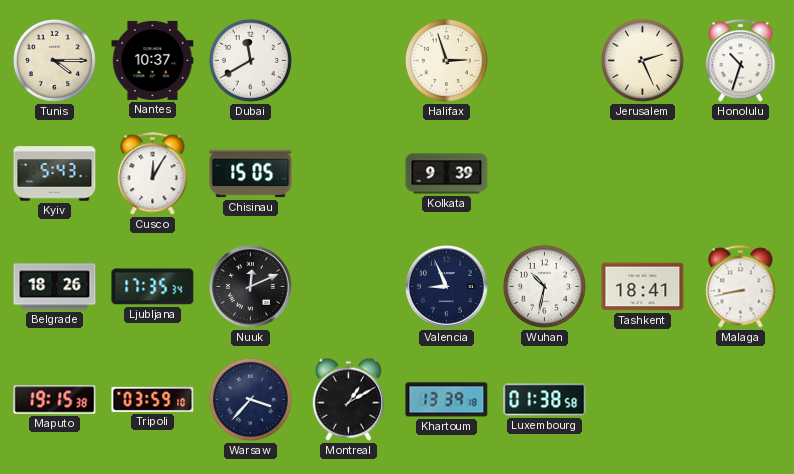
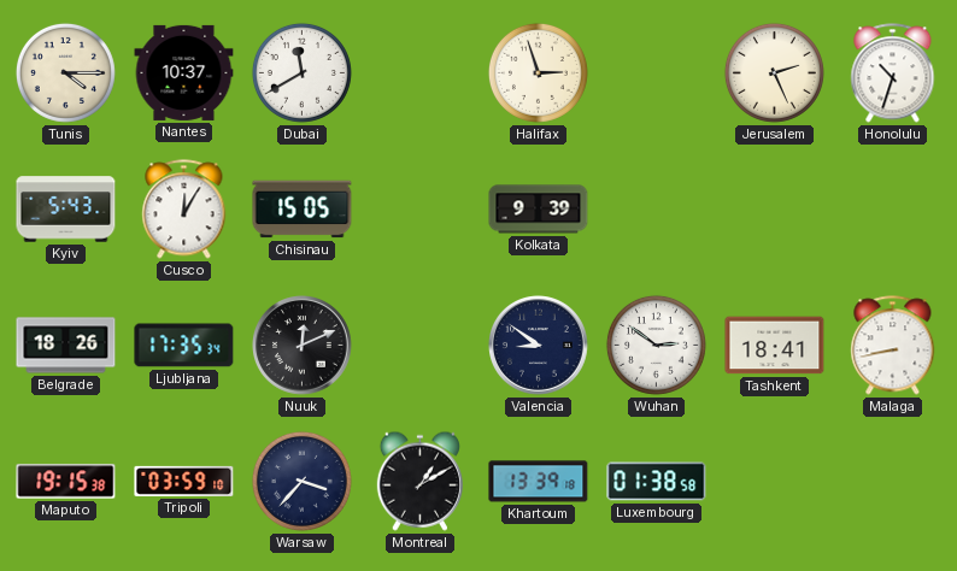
Valencia: 8:56 -> 8:51
Wuhan: 10:32 -> 2:51
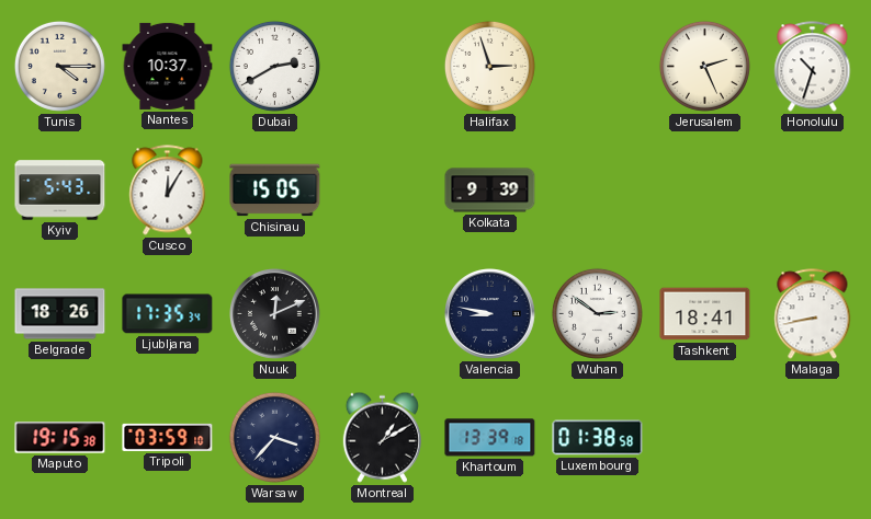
Dubai: 11:40 -> 2:40
Valencia: 8:51 -> 8:47
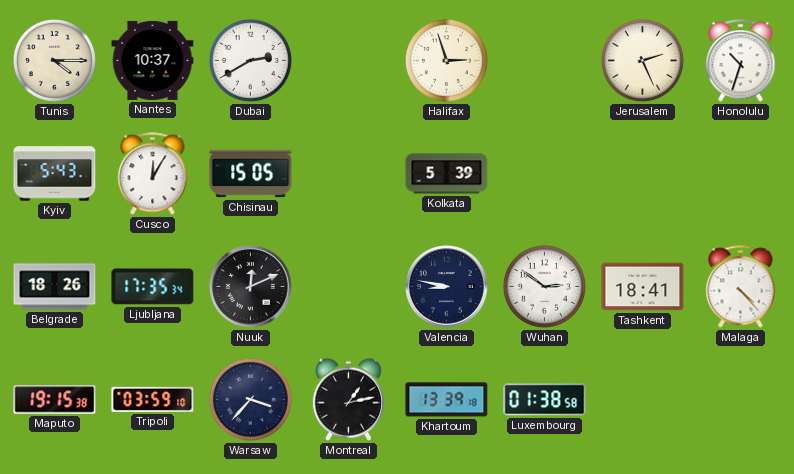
Kolkata: 9:39 -> 5:39
Malaga: 8:43 -> 4:23
Montreal: 1:10 -> 1:13
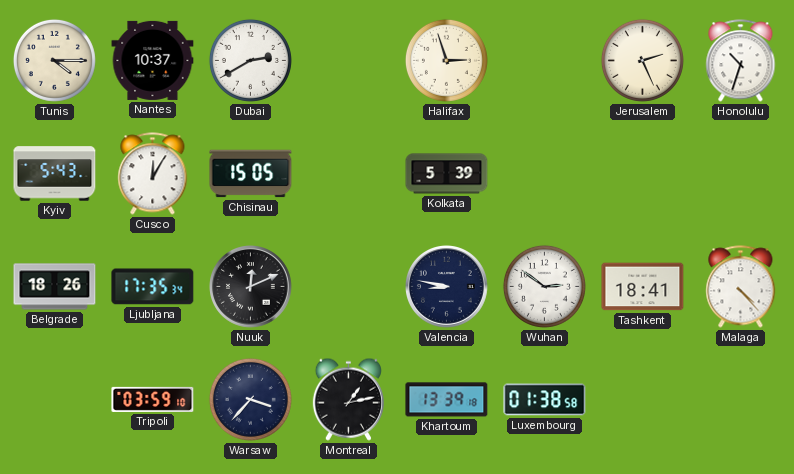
Maputo: 19:15 -> none
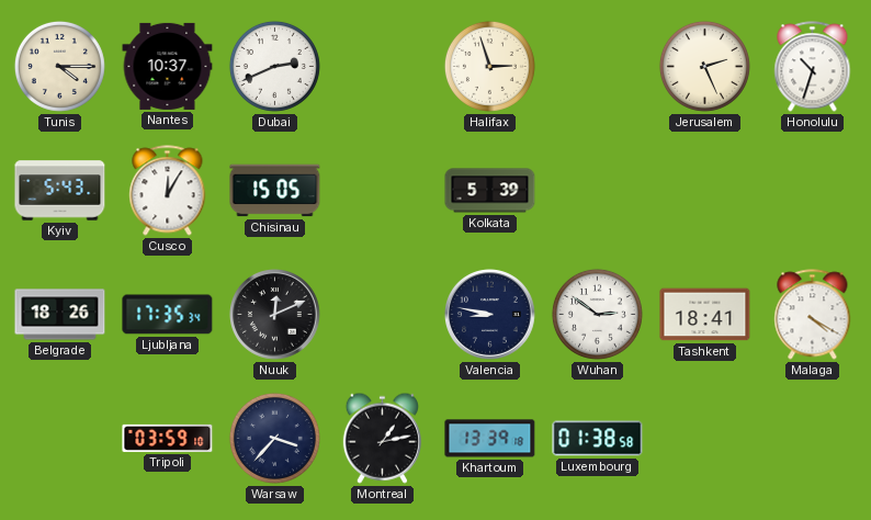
Dubai: 2:40 -> 2:41
Malaga: 4:23 -> 4:20
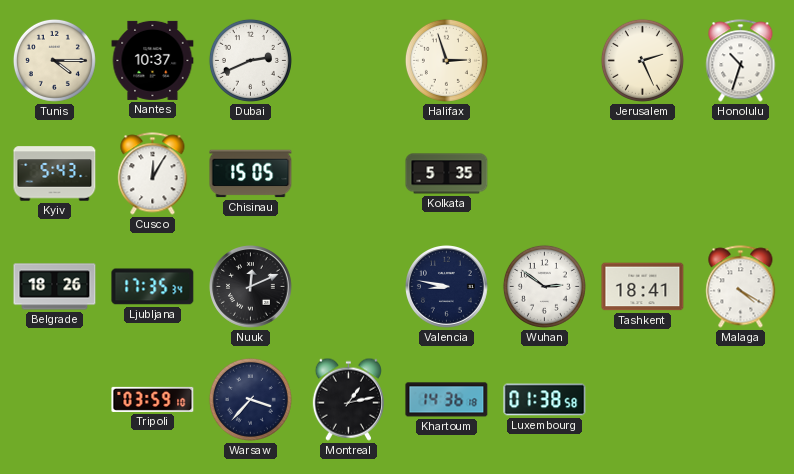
Kolkata: 5:39 -> 5:35
Khartoum: 13:39 -> 14:36
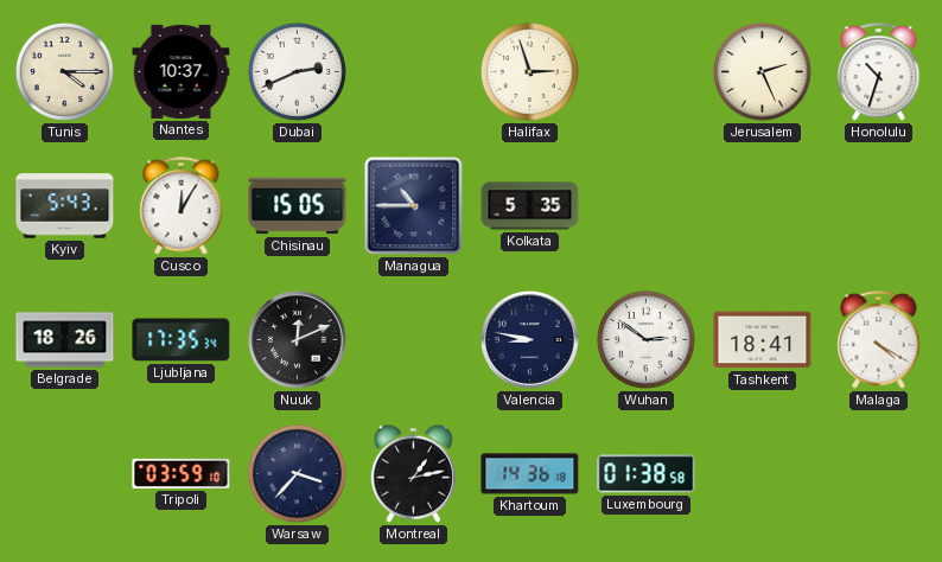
Managua: none -> 10:45
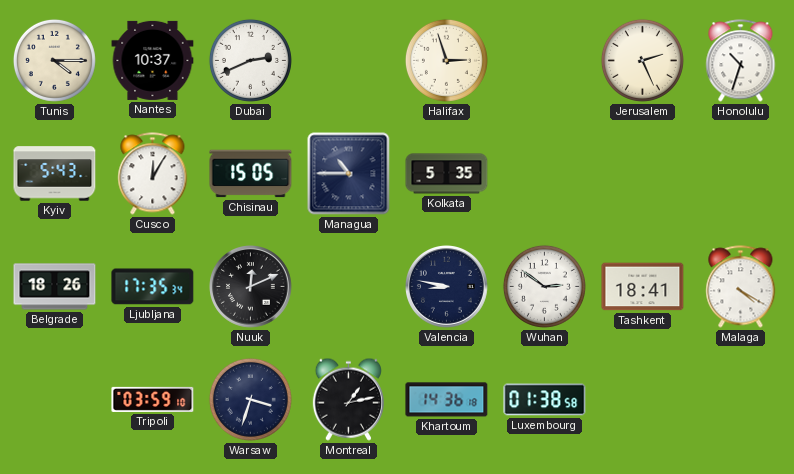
Warsaw: 3:37 -> 3:33
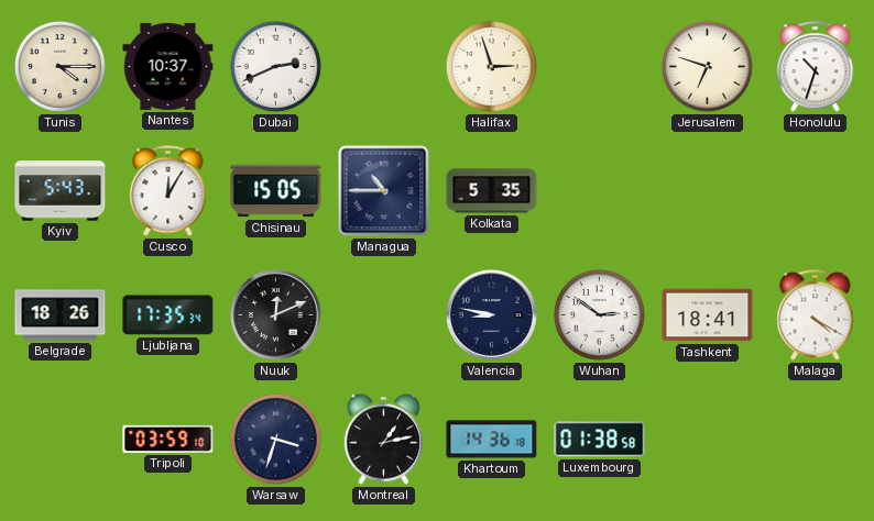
Jerusalem: 2:26 -> 6:48
